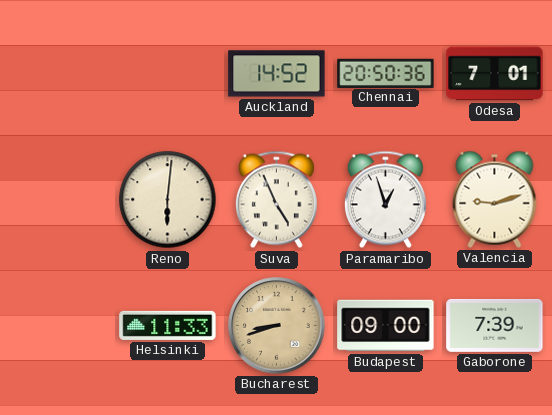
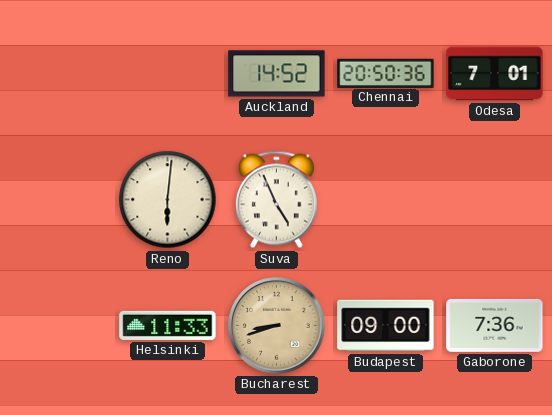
Paramaribo: 12:57 -> none
Valencia: 9:12 -> none
Gaborone: 7:39 -> 7:36
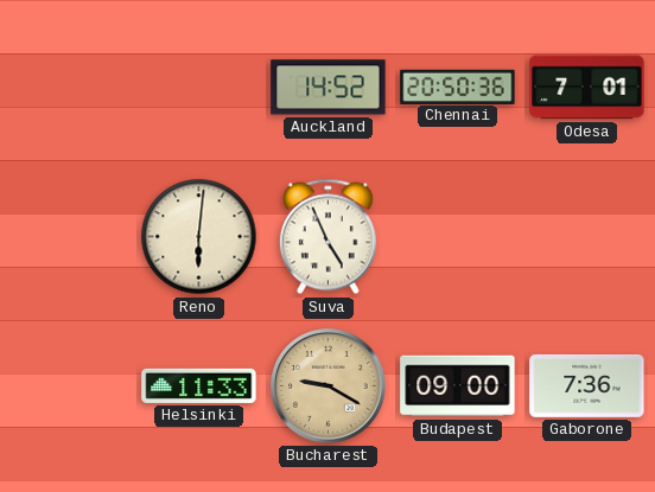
Bucharest: 8:42 -> 9:20
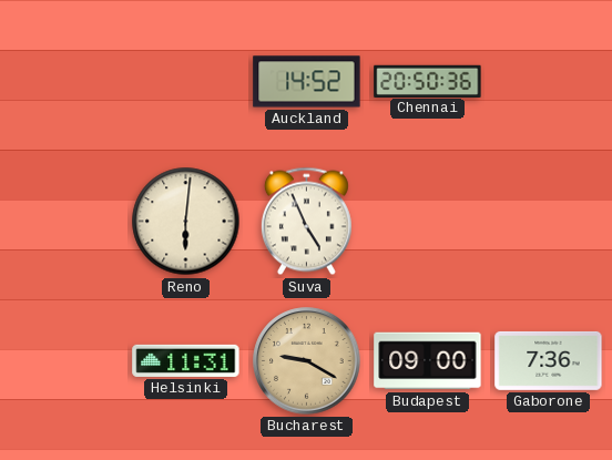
Odesa: 7:01 -> none
Helsinki: 11:33 -> 11:31
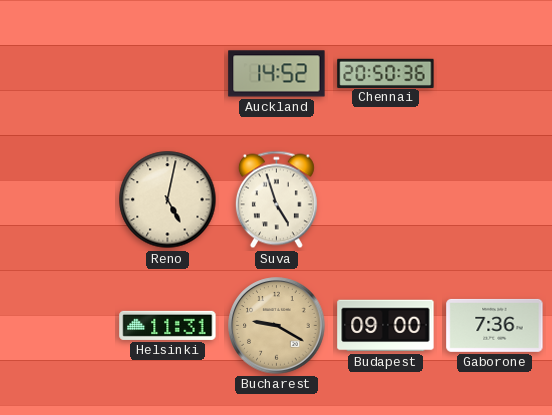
Reno: 6:01 -> 5:02
Suva: 4:56 -> 4:57
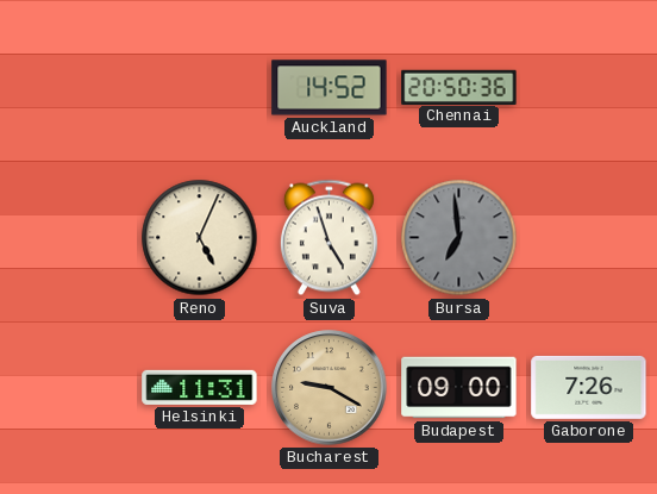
Reno: 5:02 -> 5:04
Bursa: none -> 6:59
Gaborone: 7:36 -> 7:26
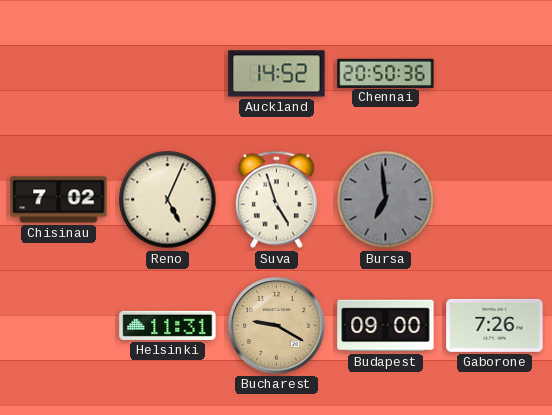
Chisinau: none -> 7:02
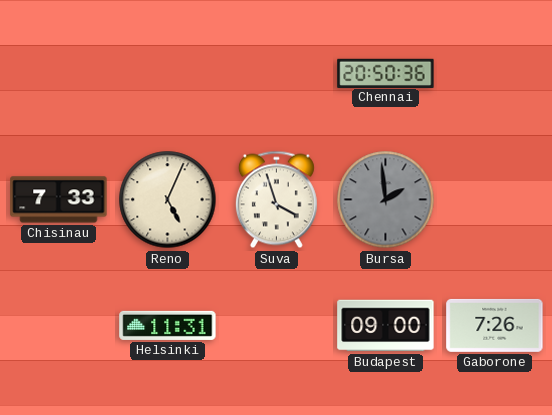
Auckland: 14:52 -> none
Chisinau: 7:02 -> 7:33
Suva: 4:57 -> 3:57
Bursa: 6:59 -> 1:59
Bucharest: 9:20 -> none
